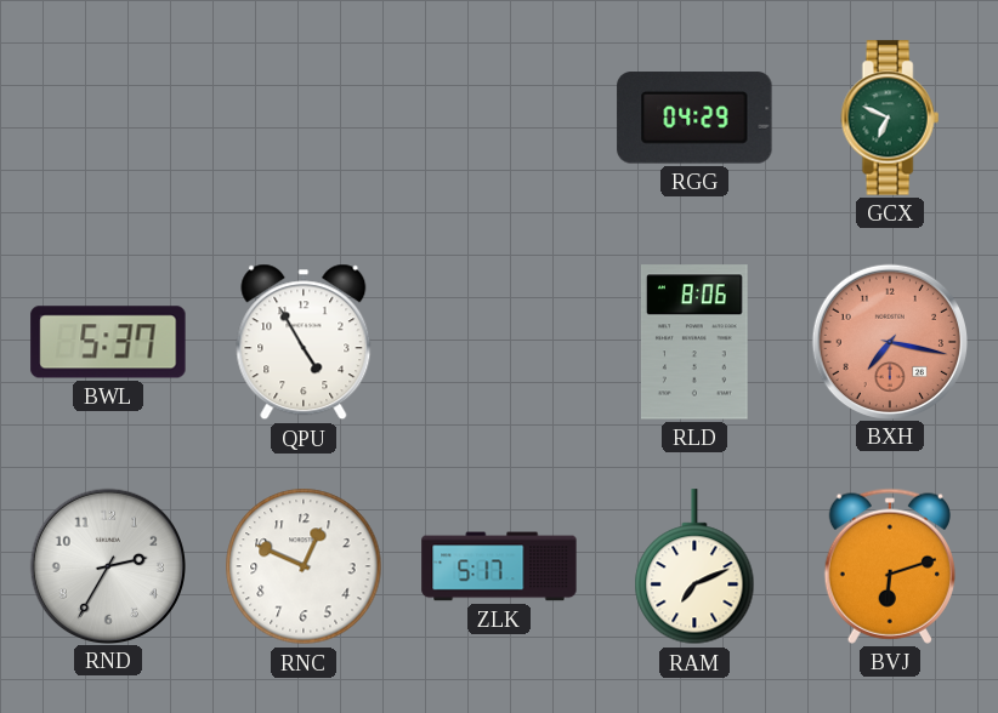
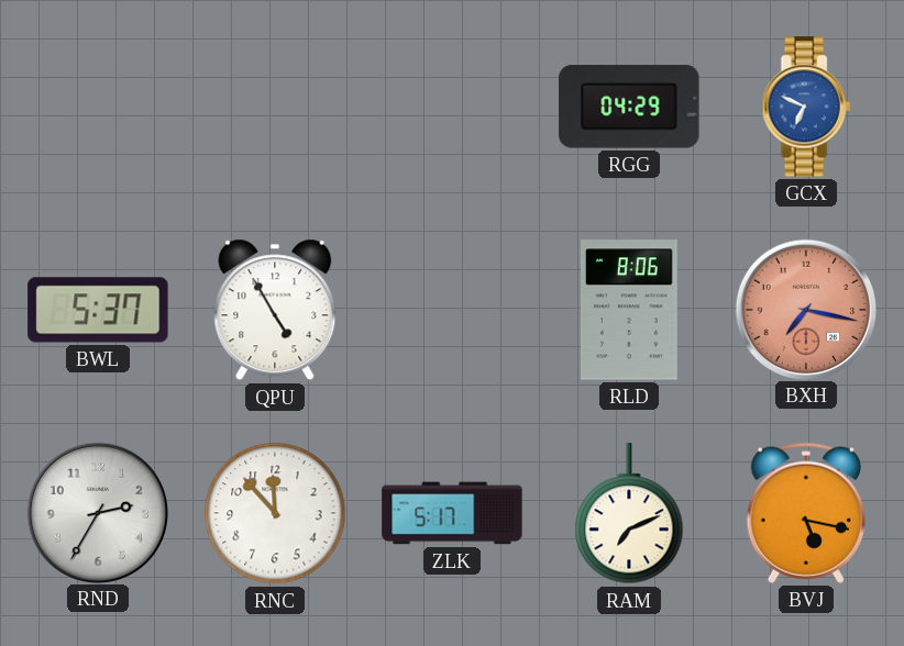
GCX dial: green -> blue
RNC: 12:49 -> 11:53
BVJ: 6:12 -> 5:17
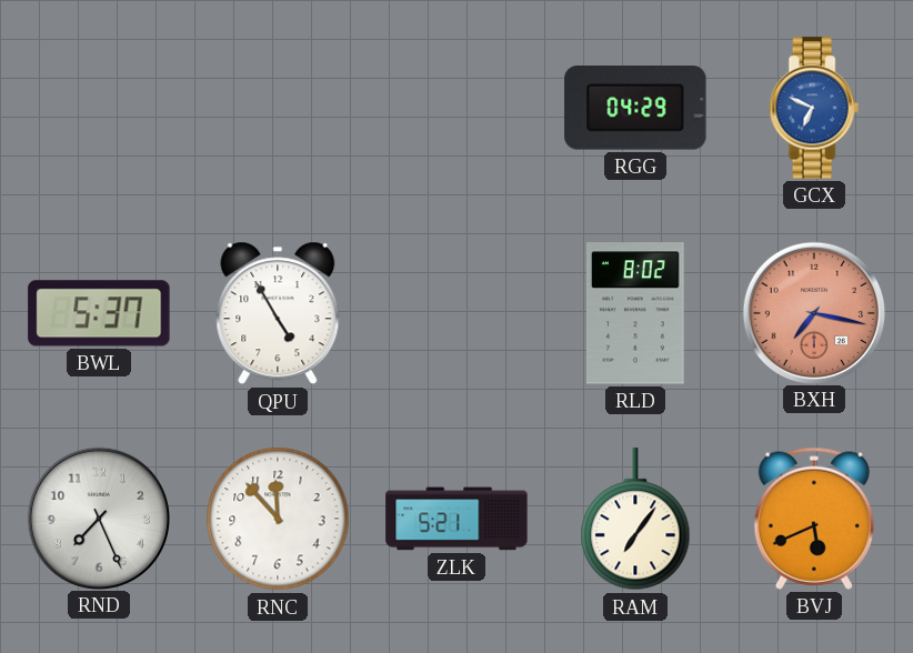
RLD: 8:06 -> 8:02
RND: 2:35 -> 7:26
ZLK: 5:17 -> 5:21
RAM: 7:11 -> 7:06
BVJ: 5:17 -> 5:41
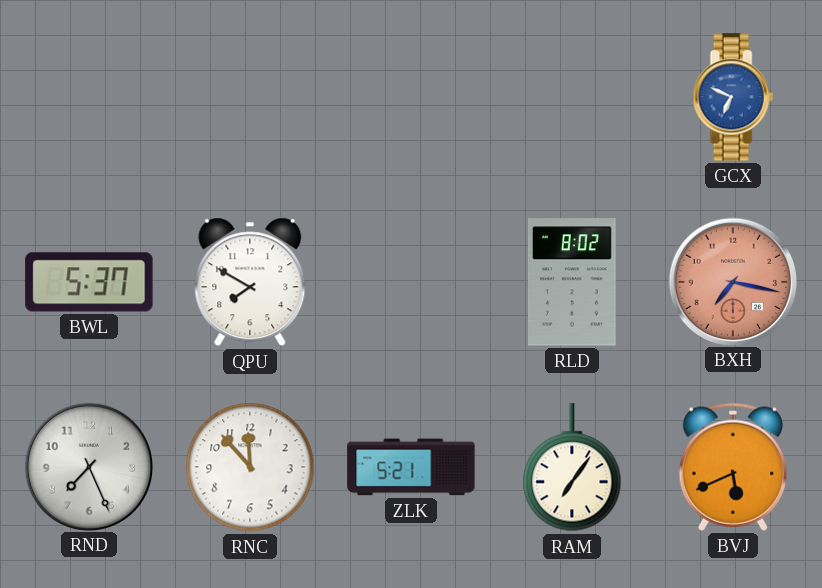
RGG: 04:29 -> none
QPU: 4:55 -> 7:50
